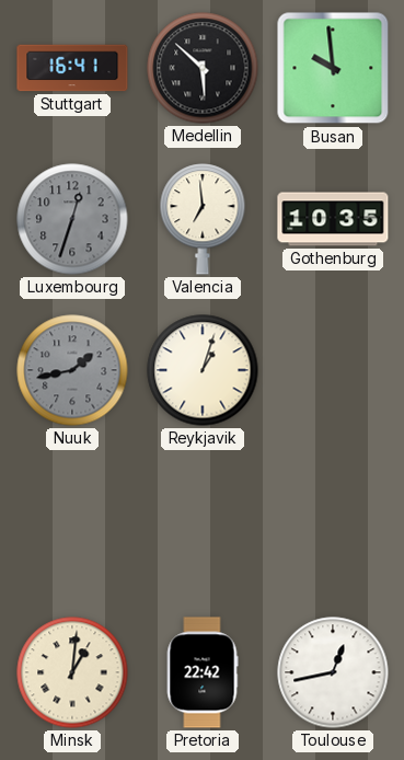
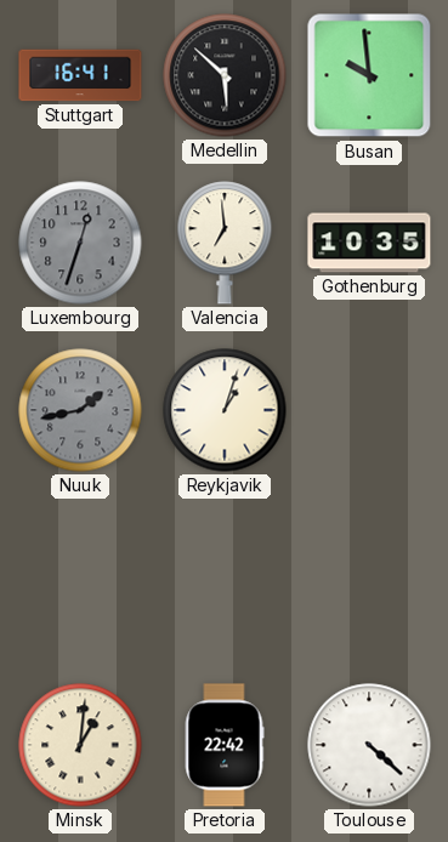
Toulouse: 12:43 -> 4:22
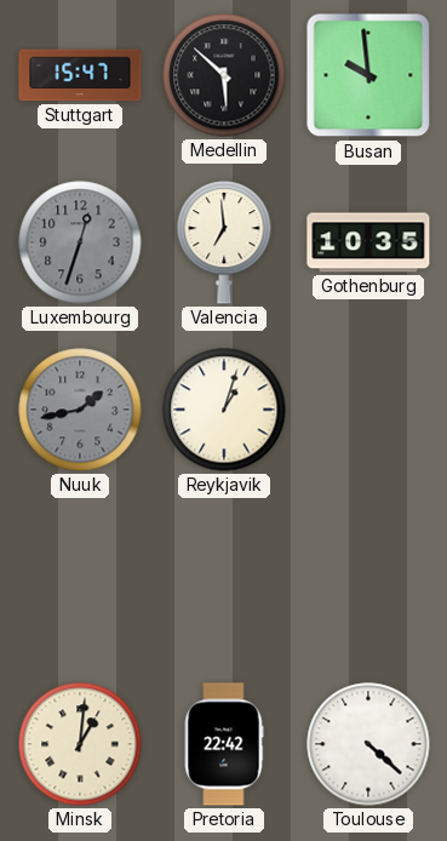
Stuttgart: 16:41 -> 15:47
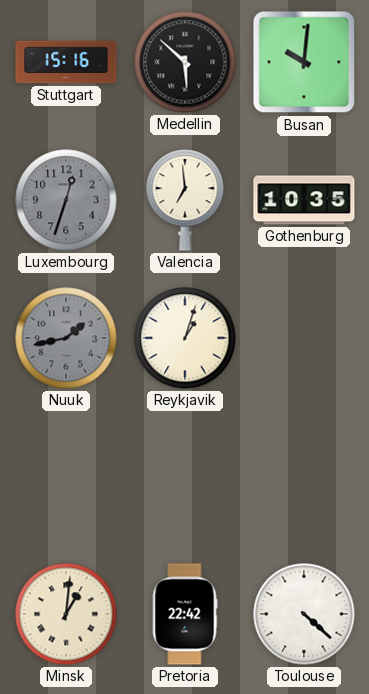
Stuttgart: 15:47 -> 15:16
Busan: 9:59 -> 10:01
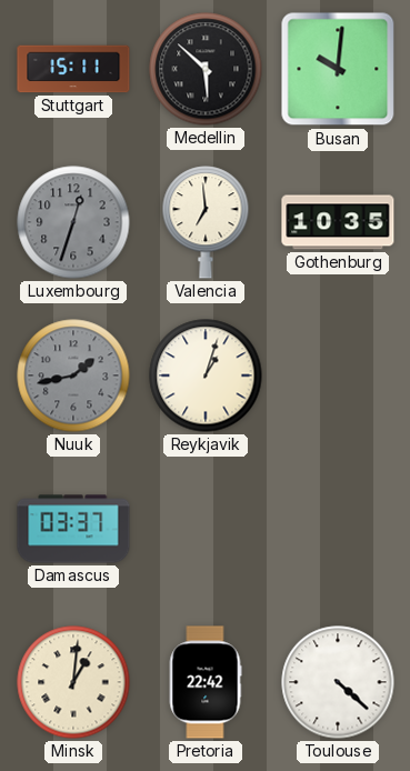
Stuttgart: 15:16 -> 15:11
Damascus: none -> 03:37
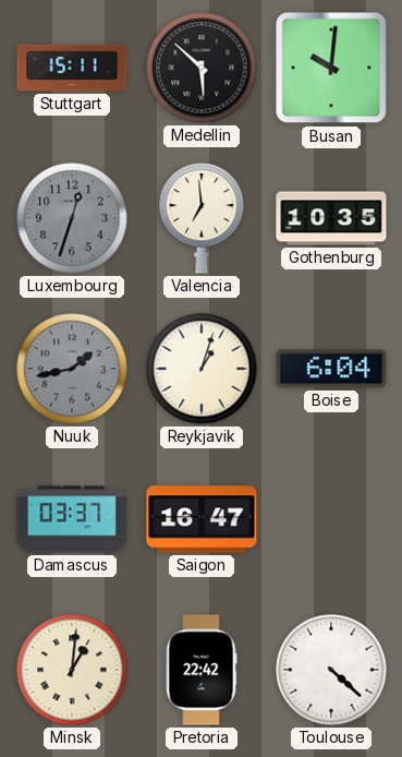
Boise: none -> 6:04
Saigon: none -> 16:47
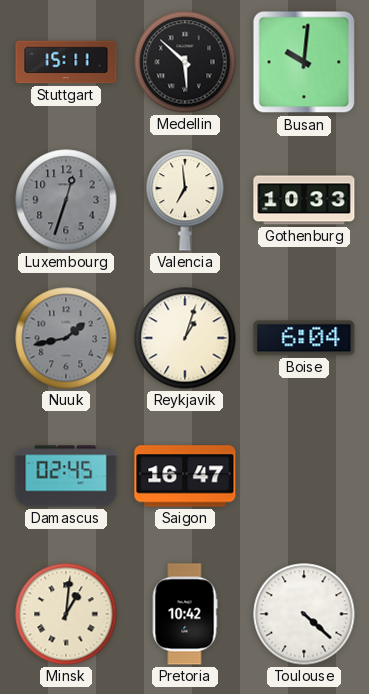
Gothenburg: 10:35 -> 10:33
Damascus: 03:37 -> 02:45
Pretoria: 22:42 -> 10:42
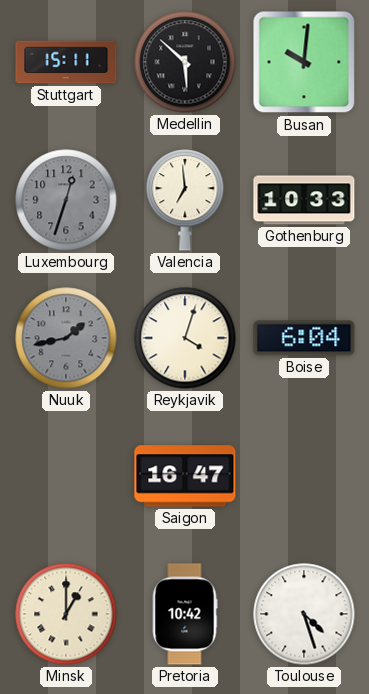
Reykjavik: 1:03 -> 4:03
Damascus: 02:45 -> none
Minsk: 1:01 -> 1:00
Toulouse: 4:22 -> 4:27
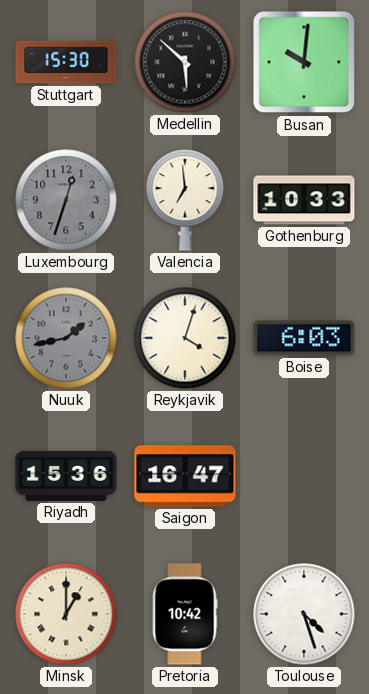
Stuttgart: 15:11 -> 15:30
Boise: 6:04 -> 6:03
Riyadh: none -> 15:36
